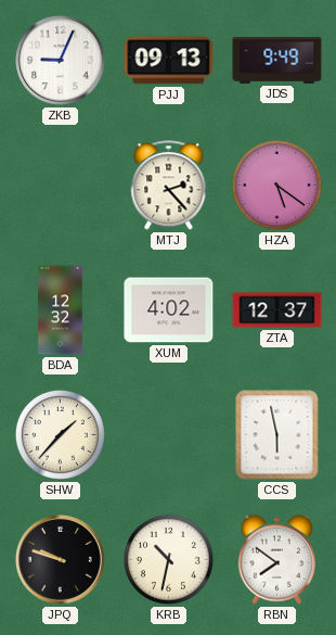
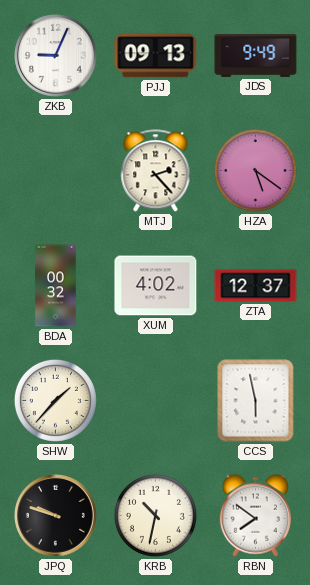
BDA: 12:32 -> 00:32
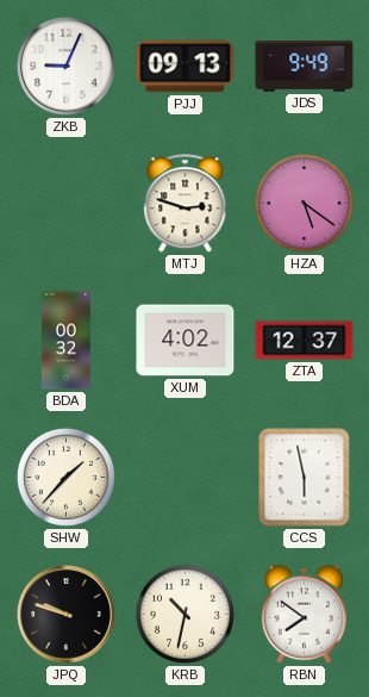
MTJ: 2:23 -> 2:48
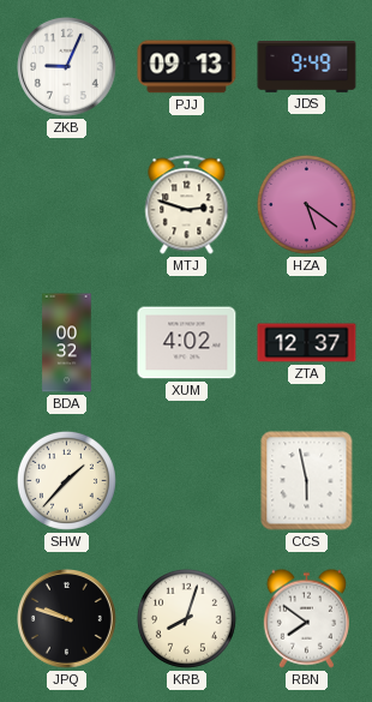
KRB: 10:32 -> 8:03
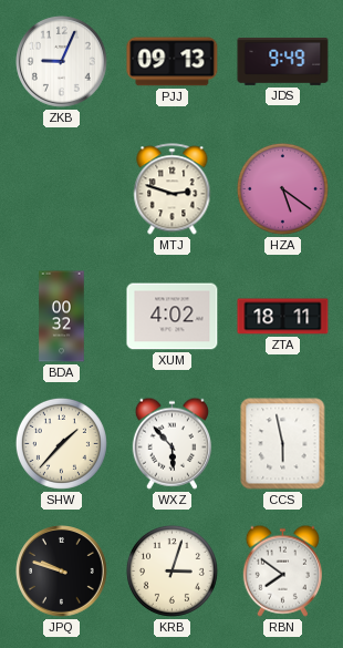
ZTA: 12:37 -> 18:11
WXZ: none -> 5:53
KRB: 8:03 -> 3:03
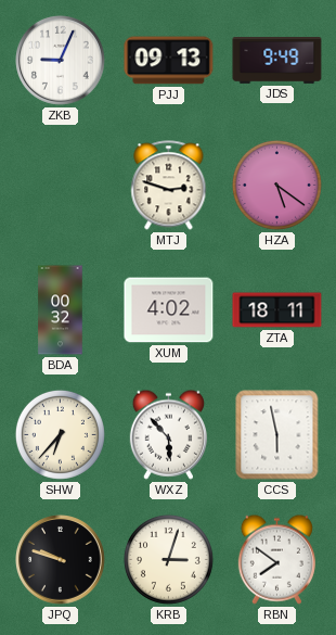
SHW: 1:37 -> 6:37
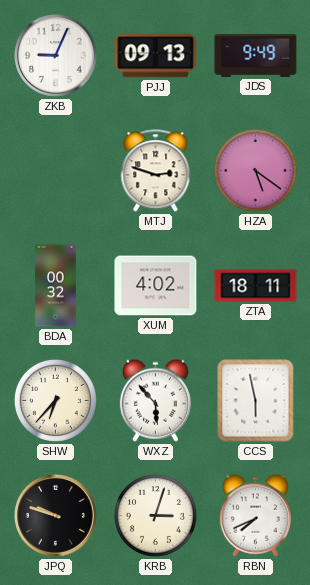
RBN: 7:51 -> 7:41
